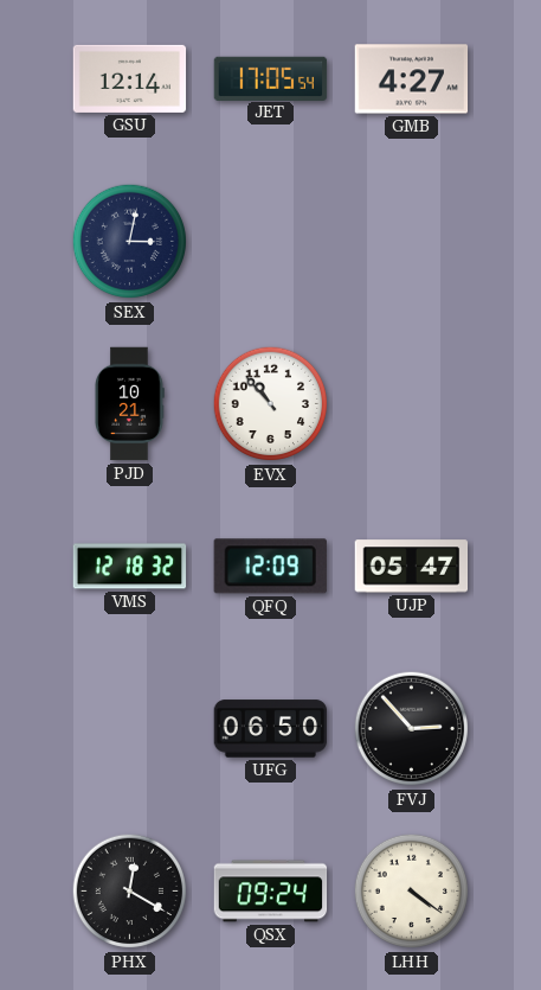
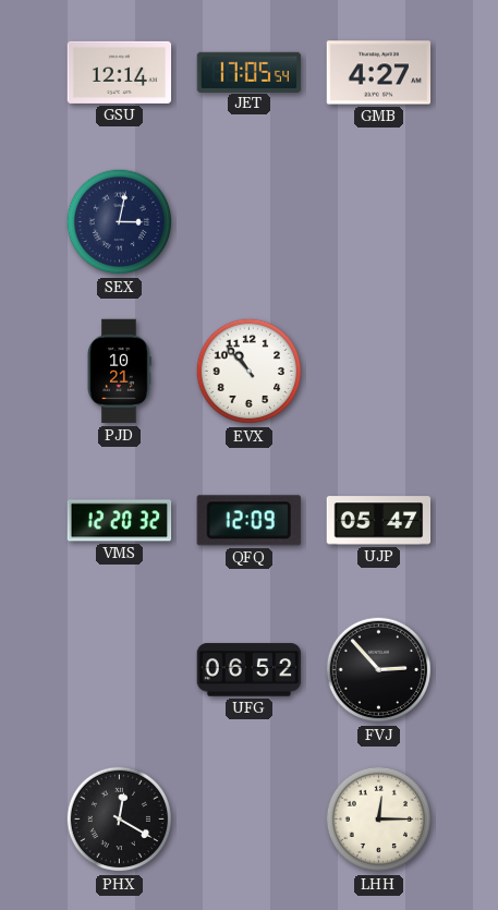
VMS: 12:18 -> 12:20
UFG: 06:50 -> 06:52
QSX: 09:24 -> none
LHH: 4:21 -> 12:15
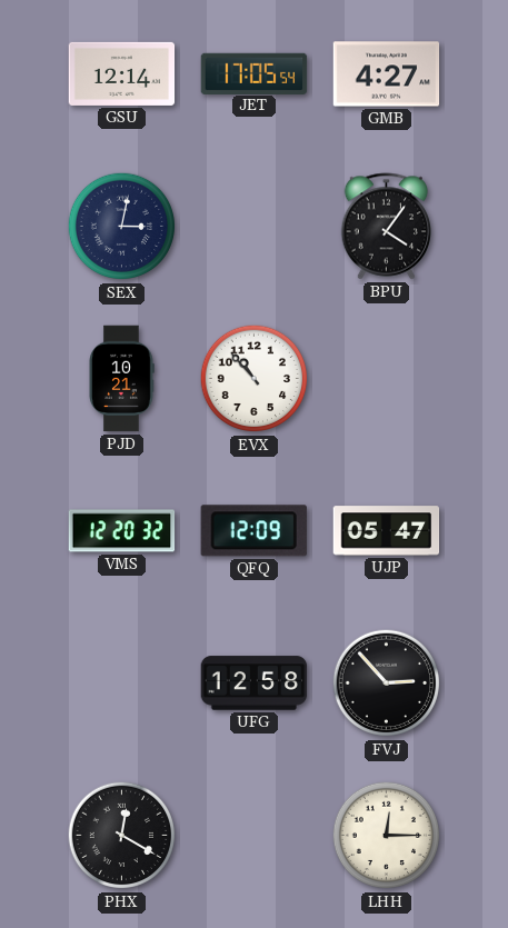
BPU: none -> 4:06
UFG: 06:52 -> 12:58
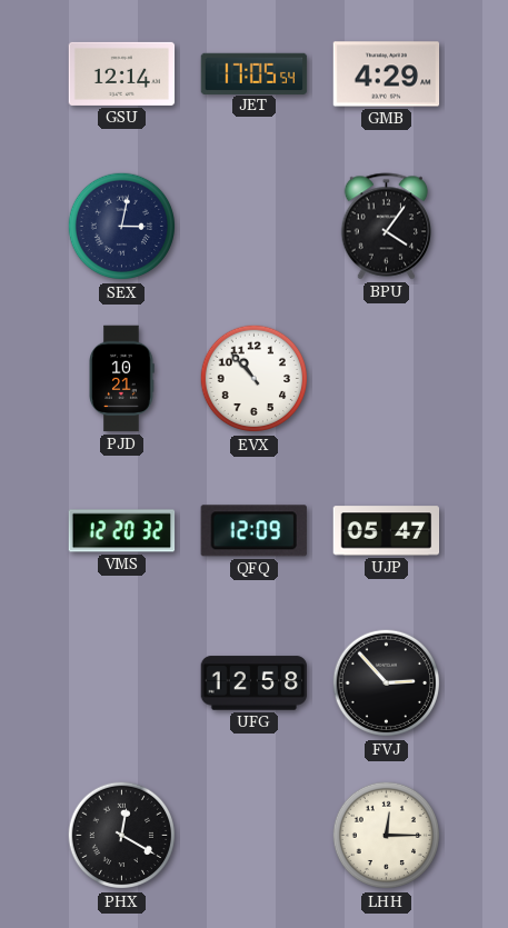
GMB: 4:27 -> 4:29
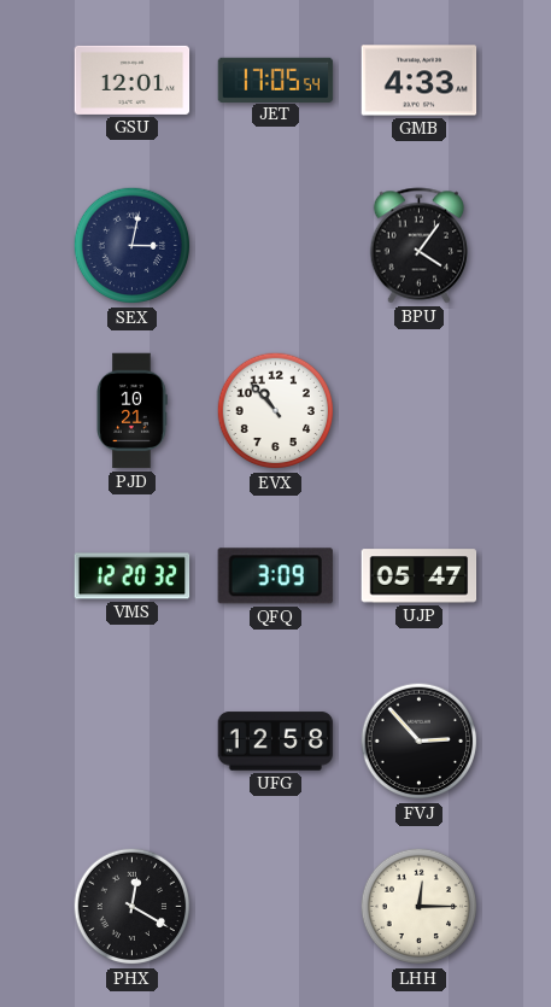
GSU: 12:14 -> 12:01
GMB: 4:29 -> 4:33
QFQ: 12:09 -> 3:09
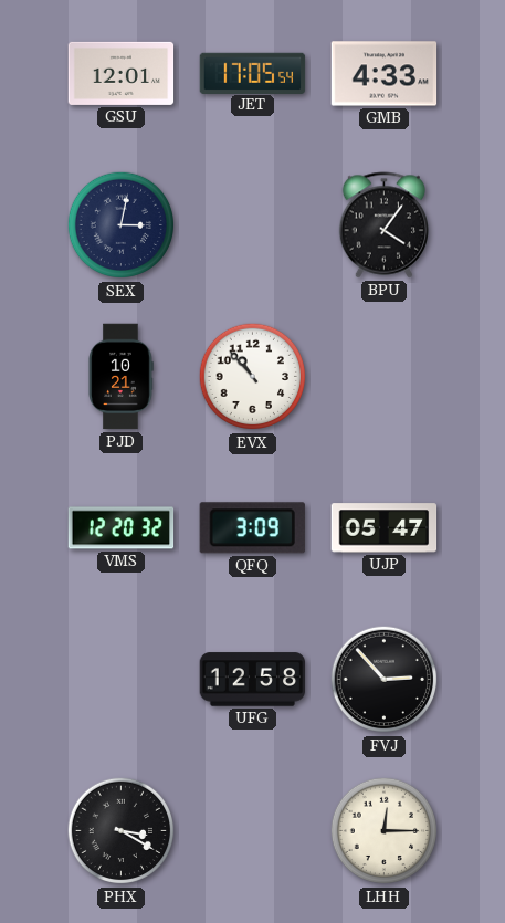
PHX: 12:20 -> 3:20
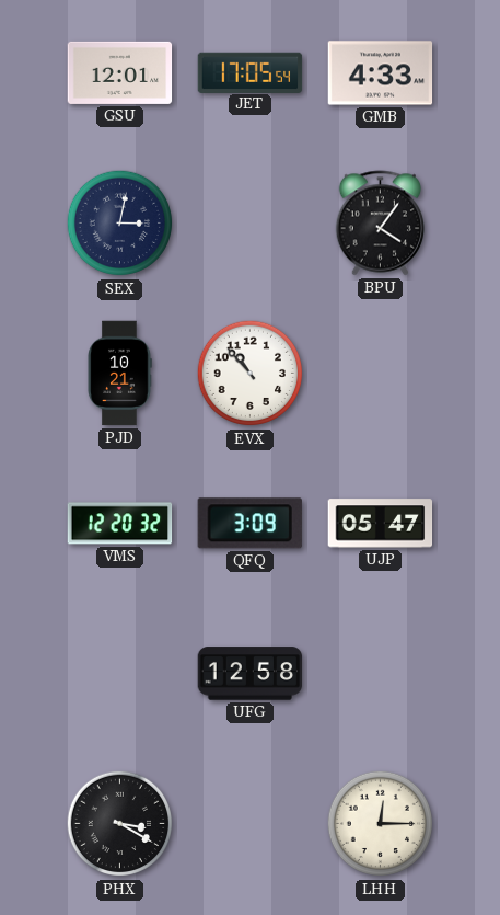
FVJ: 2:53 -> none
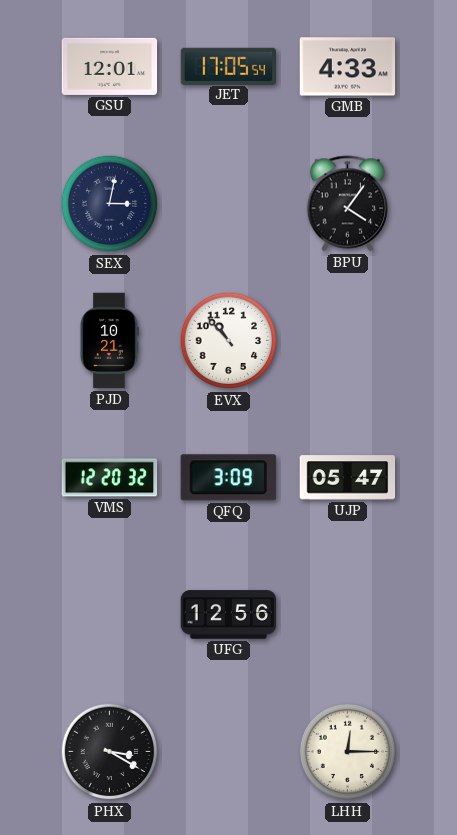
UFG: 12:58 -> 12:56
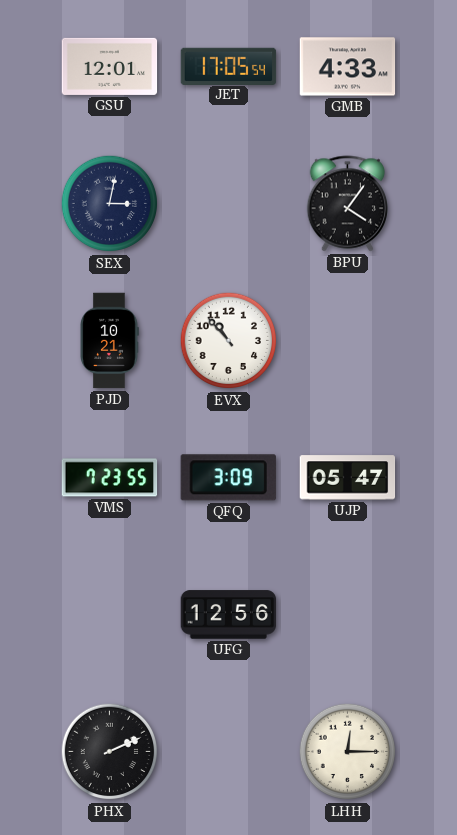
VMS: 12:20 -> 7:23
PHX: 3:20 -> 2:11
